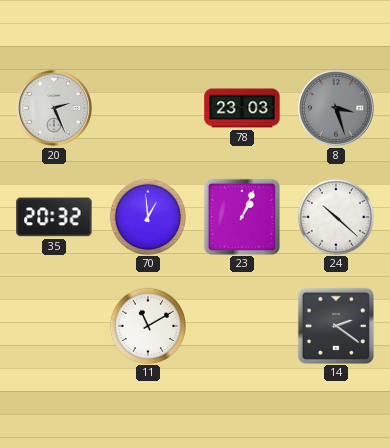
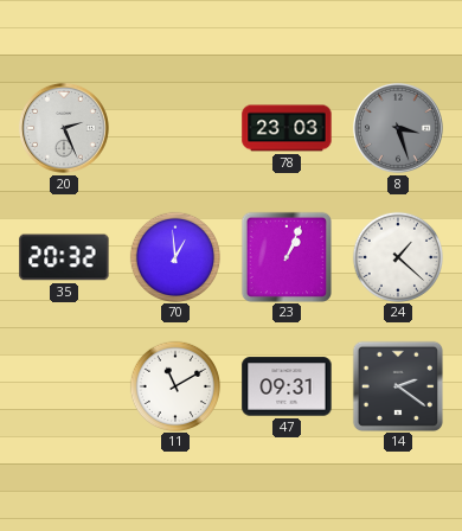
24: 10:22 -> 1:22
47: none -> 09:31
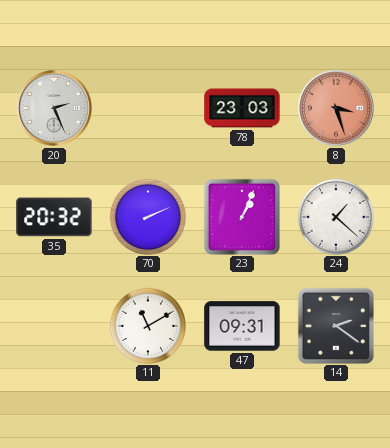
8 dial: grey -> salmon
70: 12:59 -> 2:11
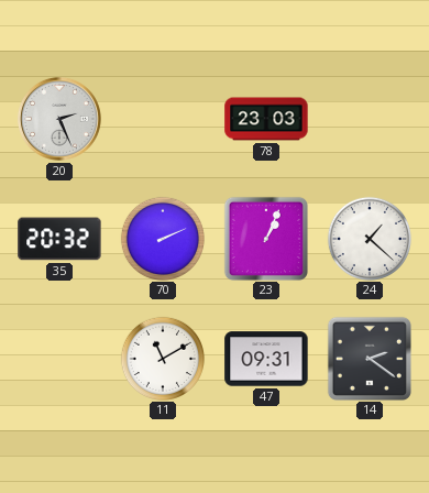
8: 3:27 -> none
